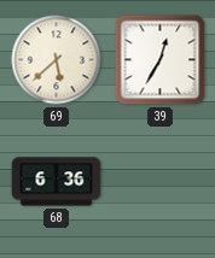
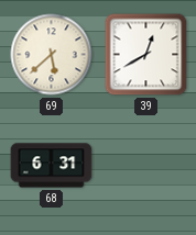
39: 12:35 -> 12:40
68: 6:36 -> 6:31
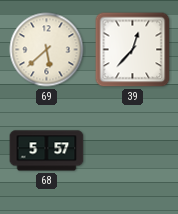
39: 12:40 -> 12:37
68: 6:31 -> 5:57
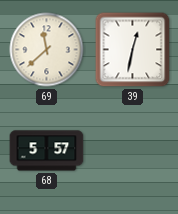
69: 5:38 -> 11:38
39: 12:37 -> 12:32
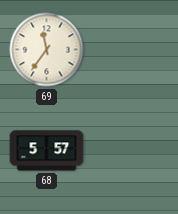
69: 11:38 -> 11:36
39: 12:32 -> none
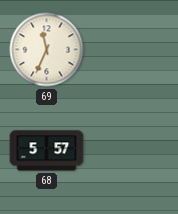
69: 11:36 -> 11:34
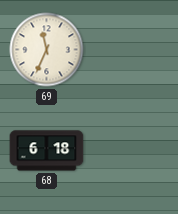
68: 5:57 -> 6:18
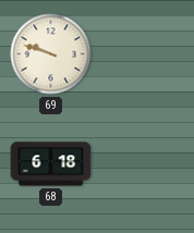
69: 11:34 -> 9:48
